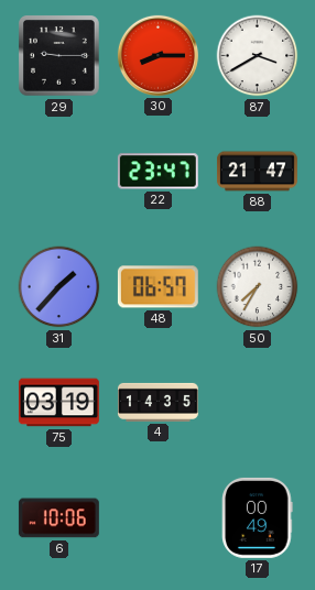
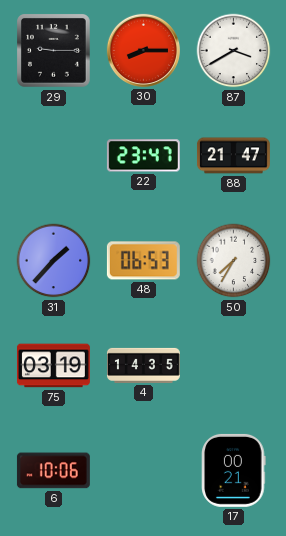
48: 06:57 -> 06:53
17: 00:49 -> 00:21
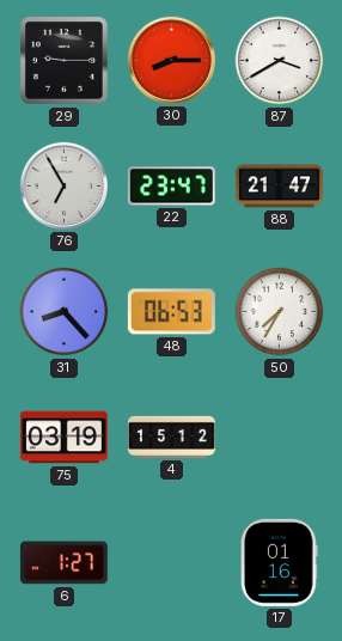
76: none -> 6:55
31: 1:37 -> 8:23
4: 14:35 -> 15:12
6: 10:06 -> 1:27
17: 00:21 -> 01:16
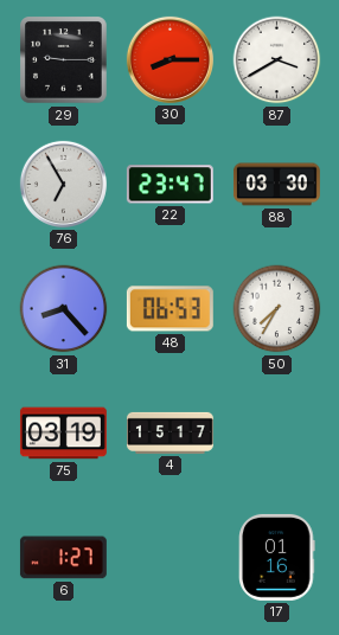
88: 21:47 -> 03:30
4: 15:12 -> 15:17
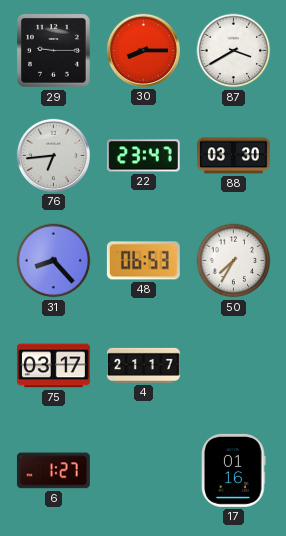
76: 6:55 -> 6:44
75: 03:19 -> 03:17
4: 15:17 -> 21:17
